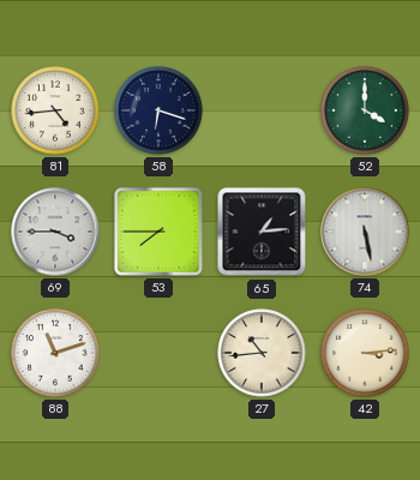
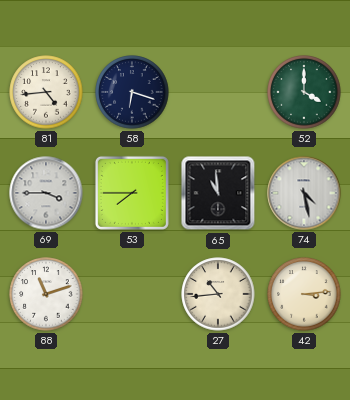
65: 1:14 -> 10:59
74: 5:28 -> 4:28
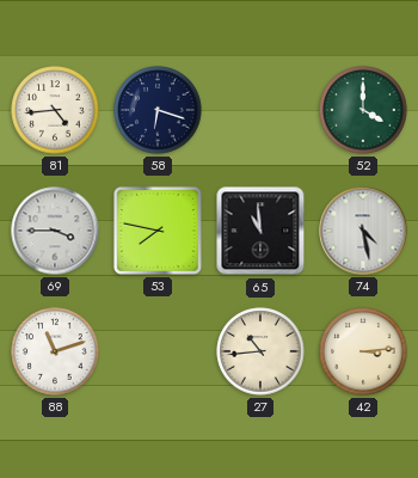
53: 7:45 -> 7:47
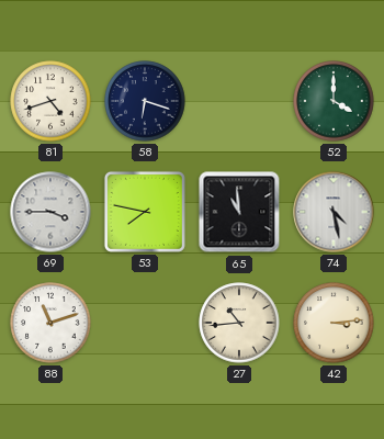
81: 4:44 -> 4:42
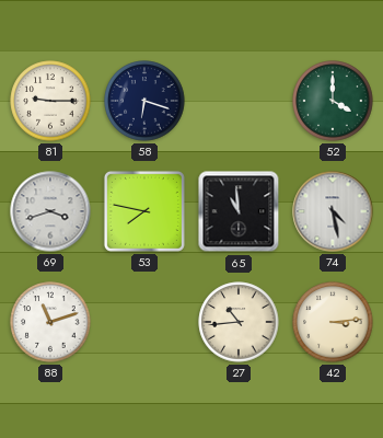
81: 4:42 -> 9:15
69: 3:45 -> 3:42
